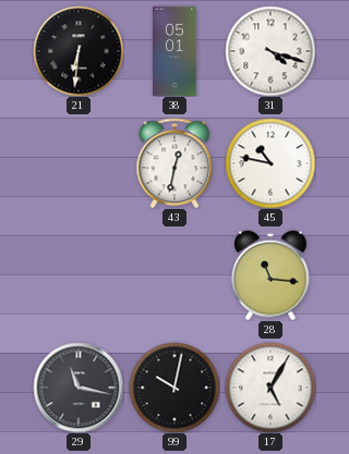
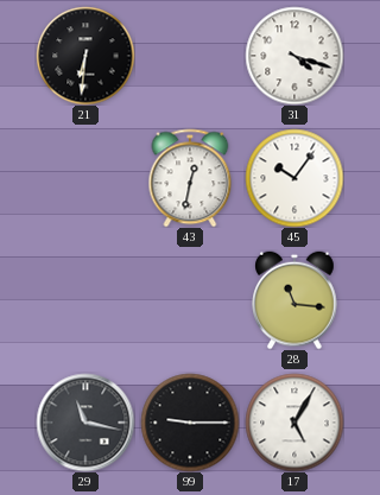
38: 05:01 -> none
45: 10:47 -> 10:06
99: 10:02 -> 9:15
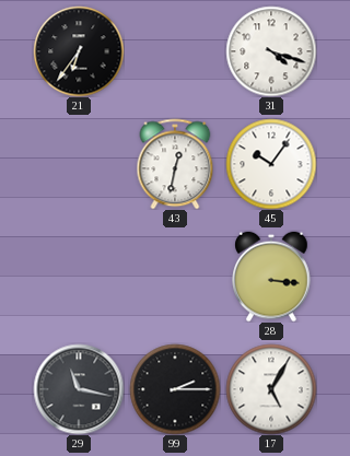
21: 6:31 -> 6:36
28: 11:16 -> 3:16
99: 9:15 -> 2:15
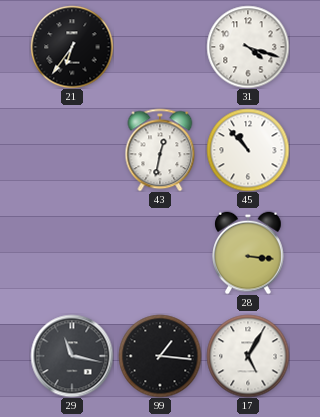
45: 10:06 -> 10:53
99: 2:15 -> 1:16
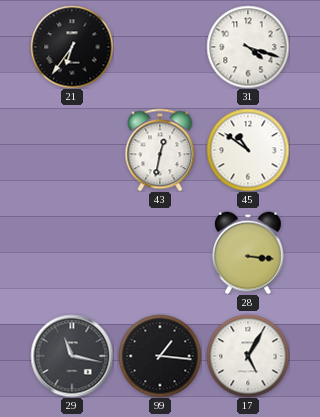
45: 10:53 -> 10:51
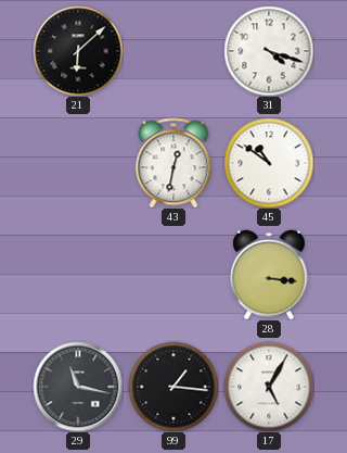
21: 6:36 -> 6:08
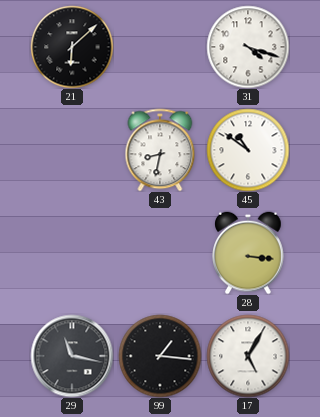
43: 12:32 -> 8:32
